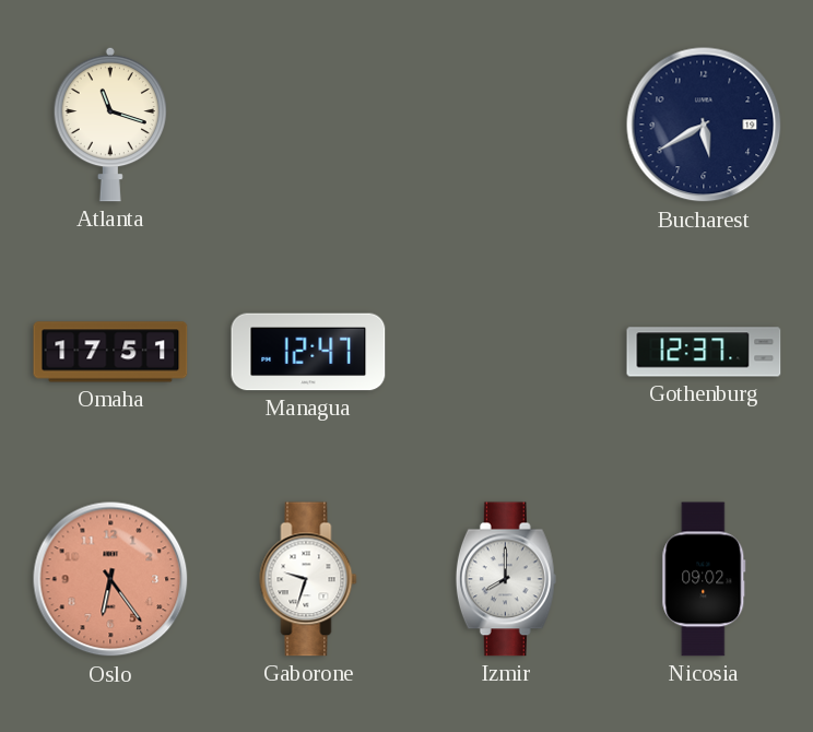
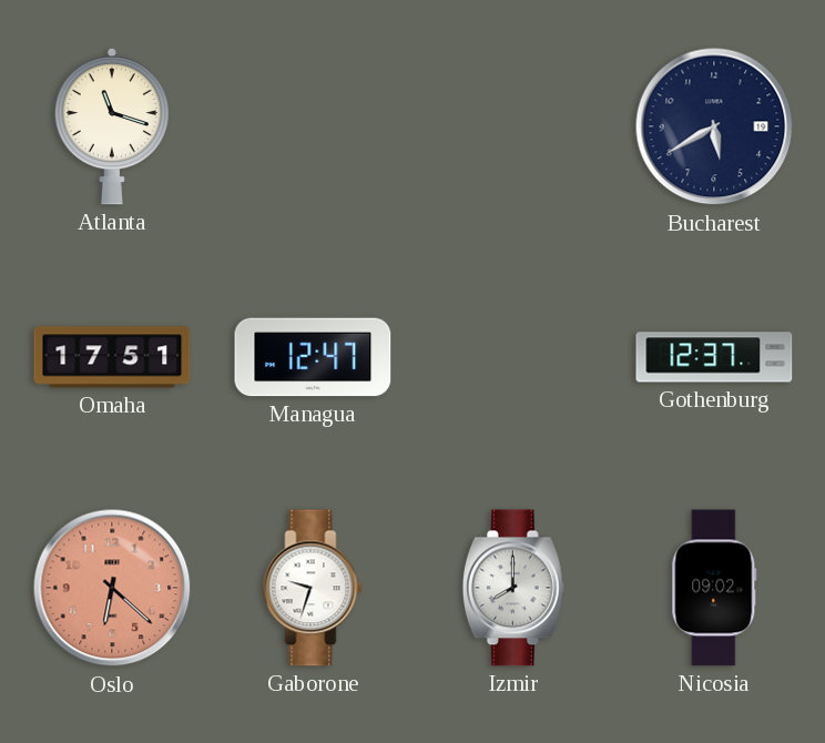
Oslo: 6:24 -> 6:22
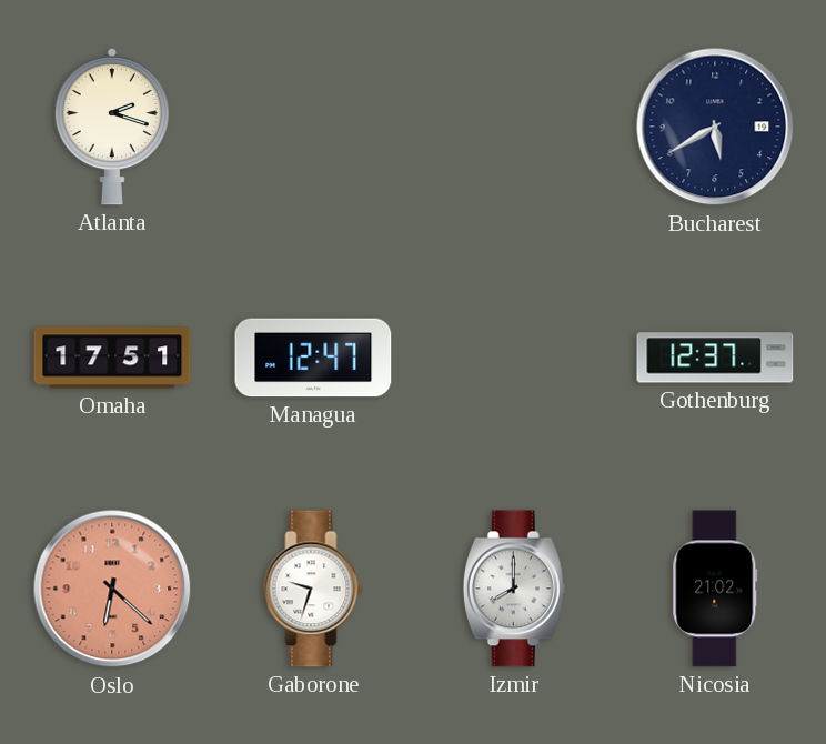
Atlanta: 11:18 -> 2:18
Nicosia: 09:02 -> 21:02
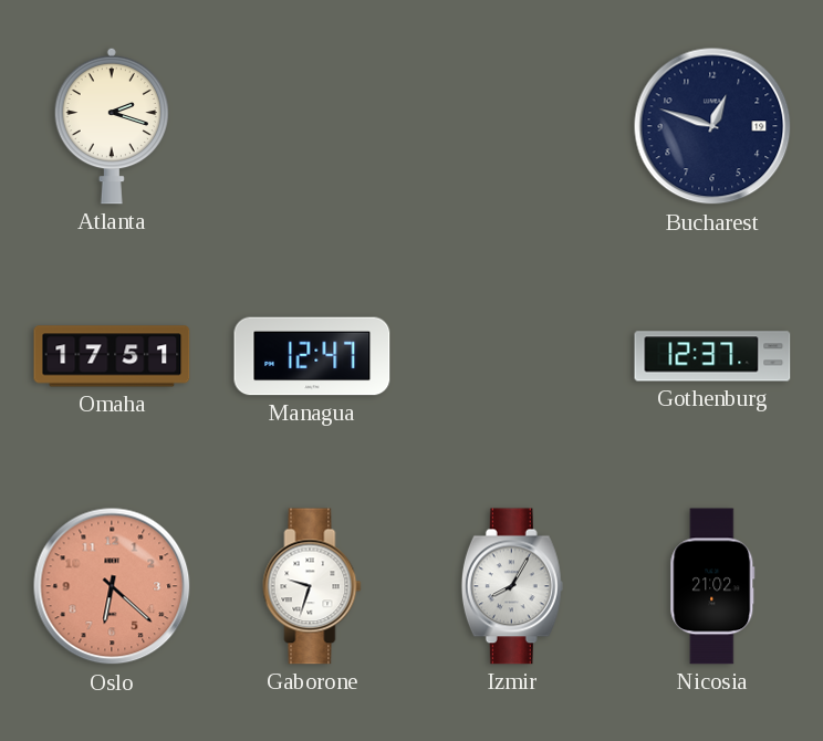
Bucharest: 5:40 -> 12:48
Izmir: 8:00 -> 8:05
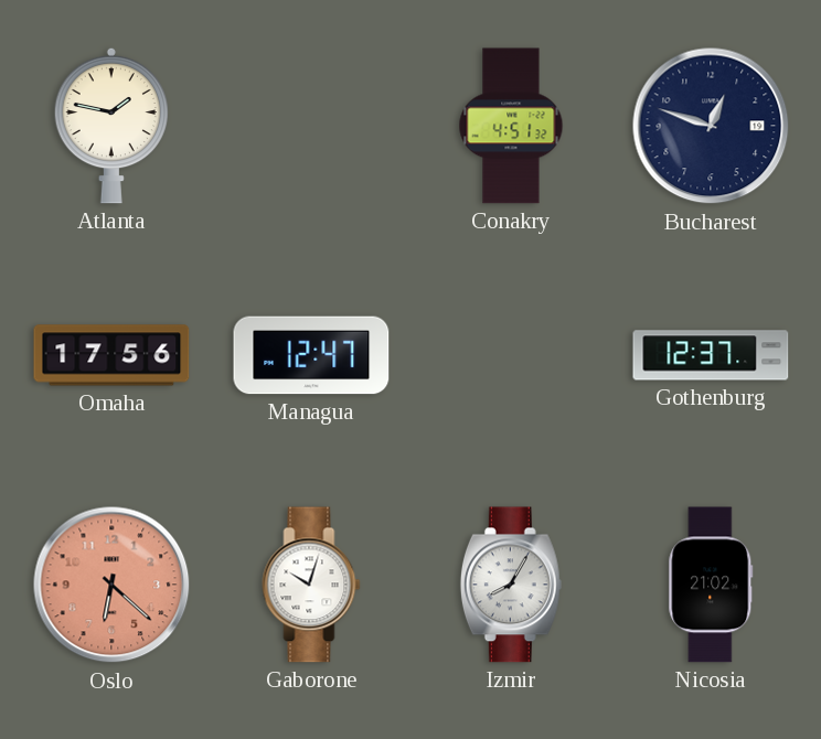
Atlanta: 2:18 -> 1:47
Conakry: none -> 4:51
Omaha: 17:51 -> 17:56
Gaborone: 9:33 -> 10:03
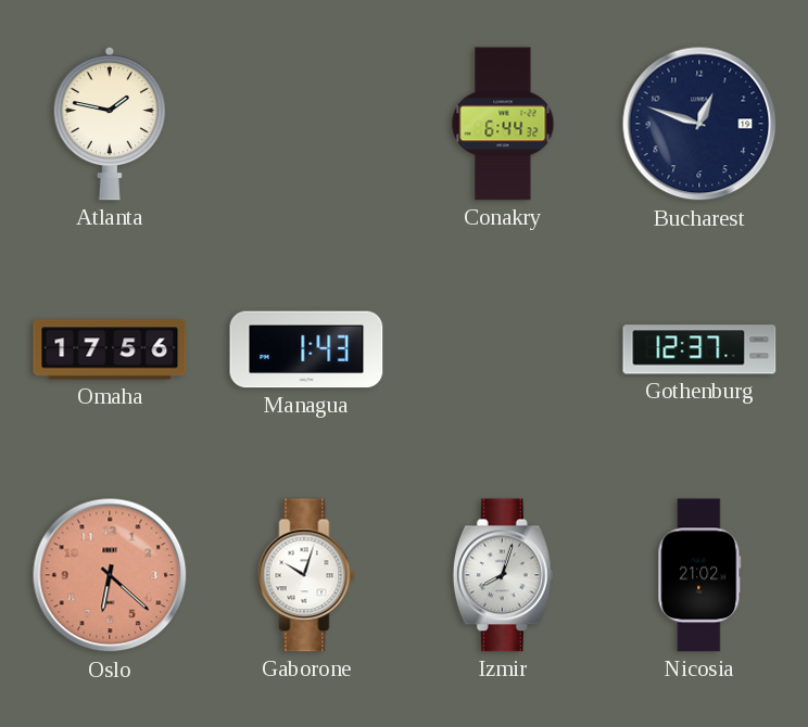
Conakry: 4:51 -> 6:44
Managua: 12:47 -> 1:43
Izmir: 8:05 -> 8:03
